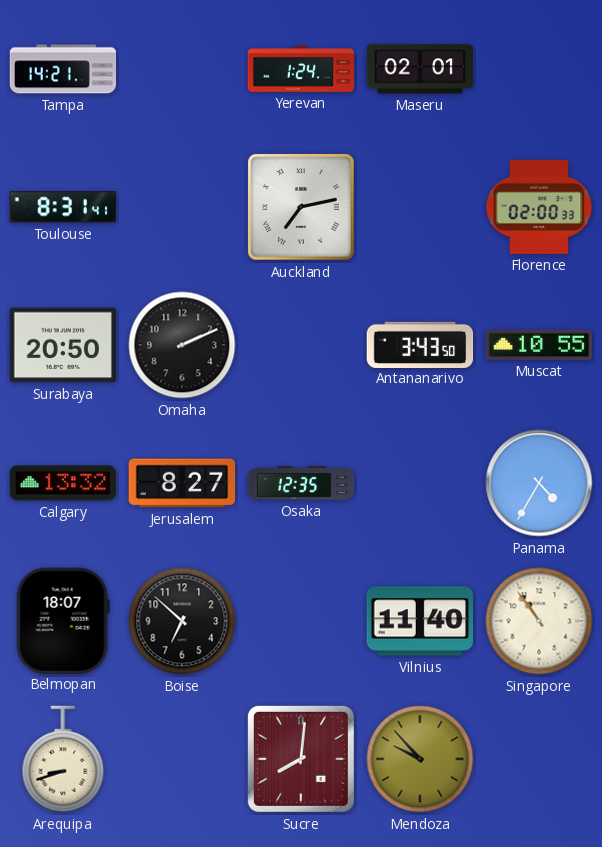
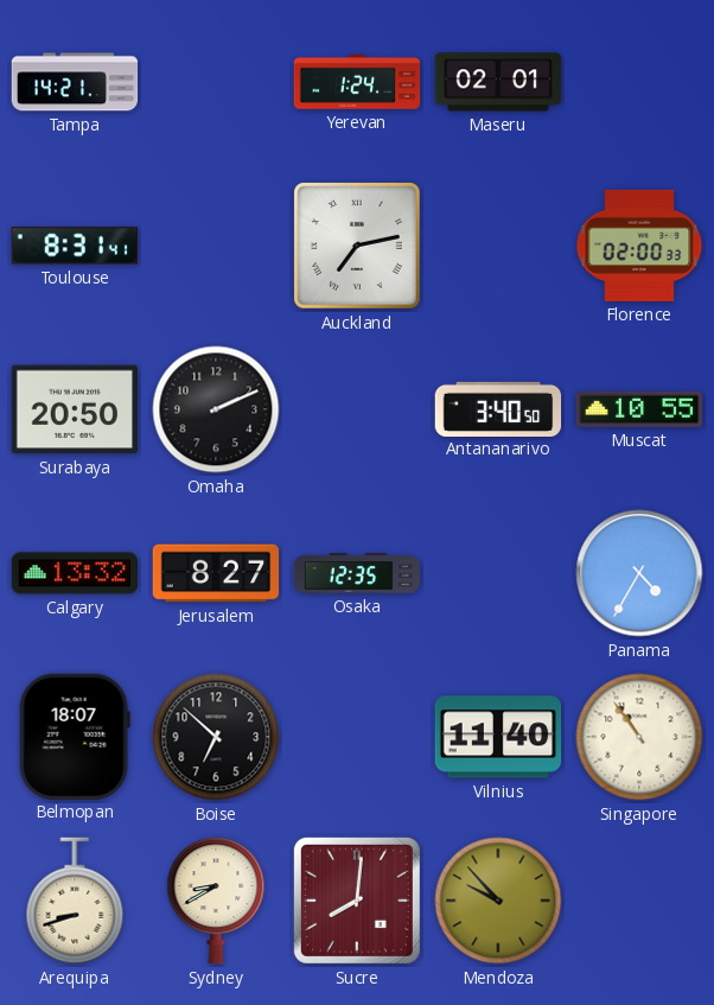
Antananarivo: 3:43 -> 3:40
Sydney: none -> 8:40
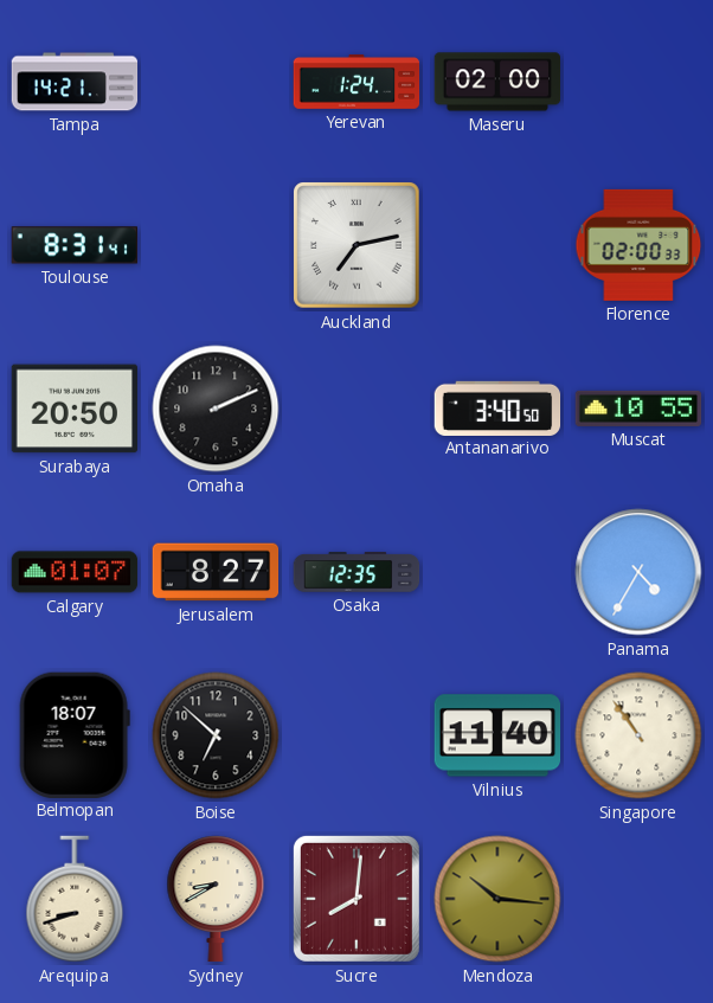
Maseru: 02:01 -> 02:00
Calgary: 13:32 -> 01:07
Mendoza: 9:53 -> 10:16
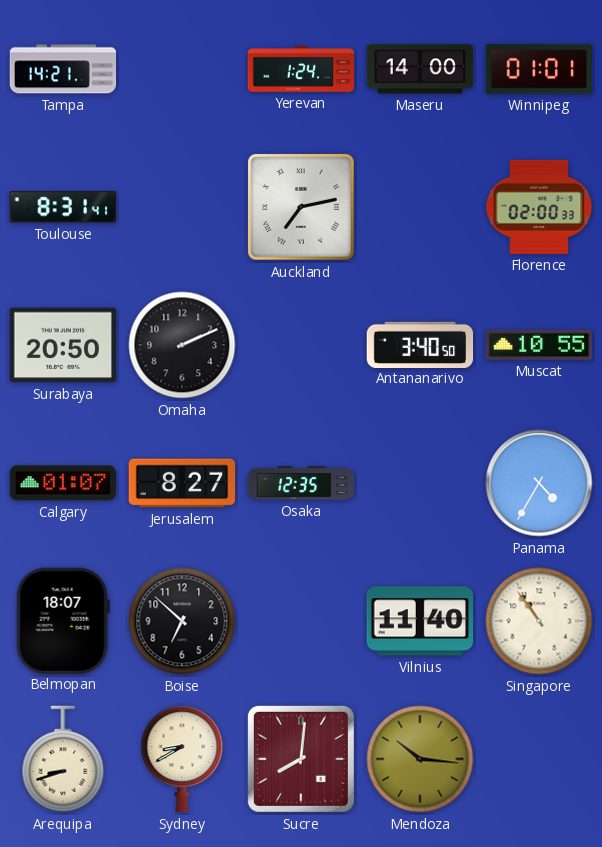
Maseru: 02:00 -> 14:00
Winnipeg: none -> 01:01
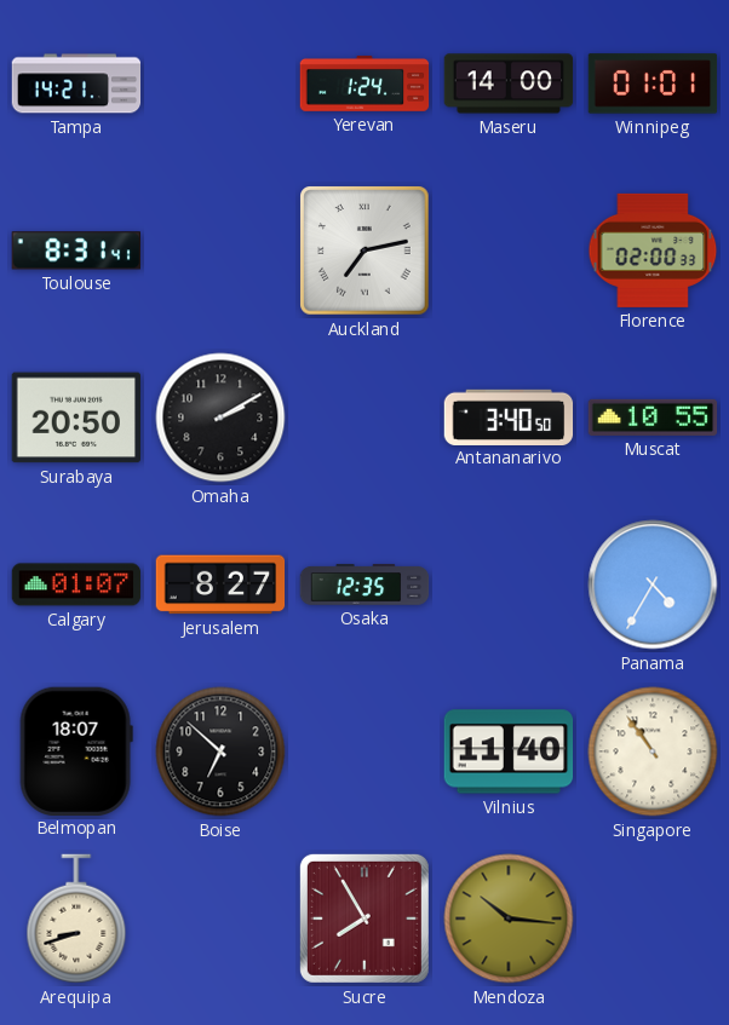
Omaha: 2:11 -> 2:10
Sydney: 8:40 -> none
Sucre: 8:01 -> 7:55
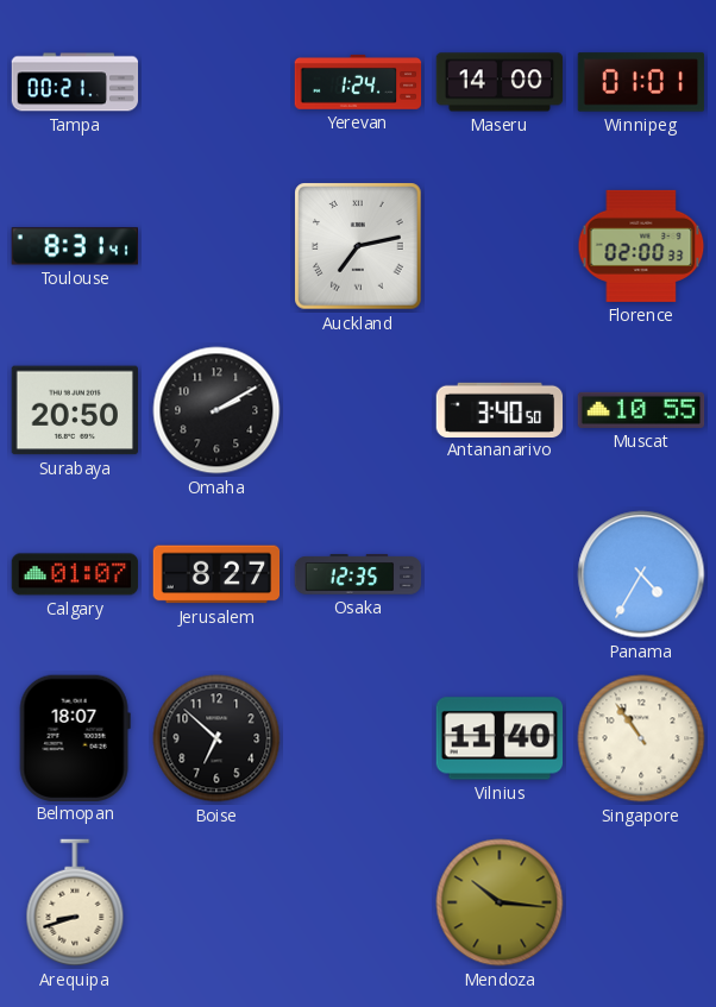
Tampa: 14:21 -> 00:21
Sucre: 7:55 -> none
